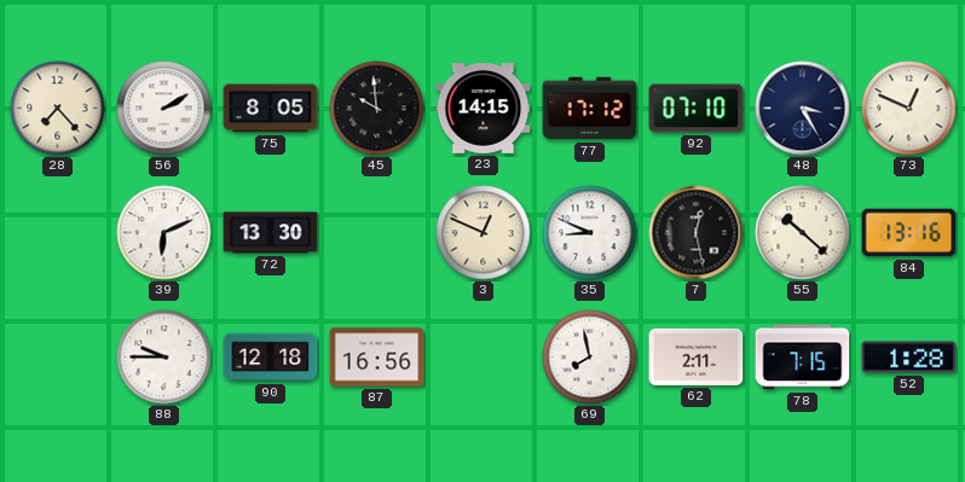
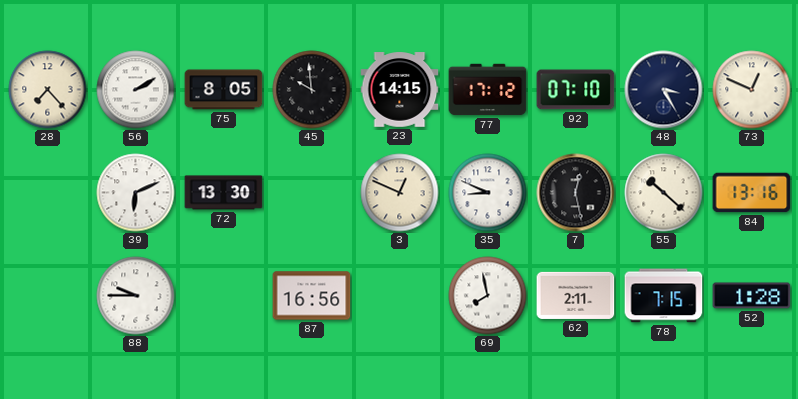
90: 12:18 -> none
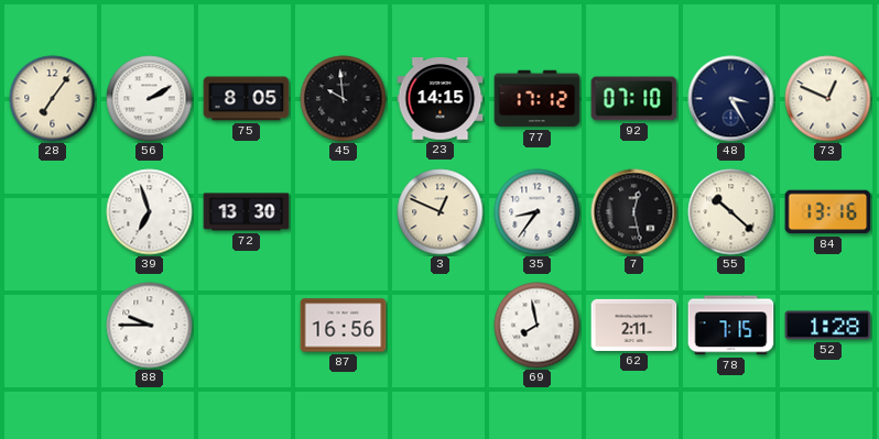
28: 7:23 -> 7:06
39: 6:11 -> 6:57
35: 8:49 -> 8:36
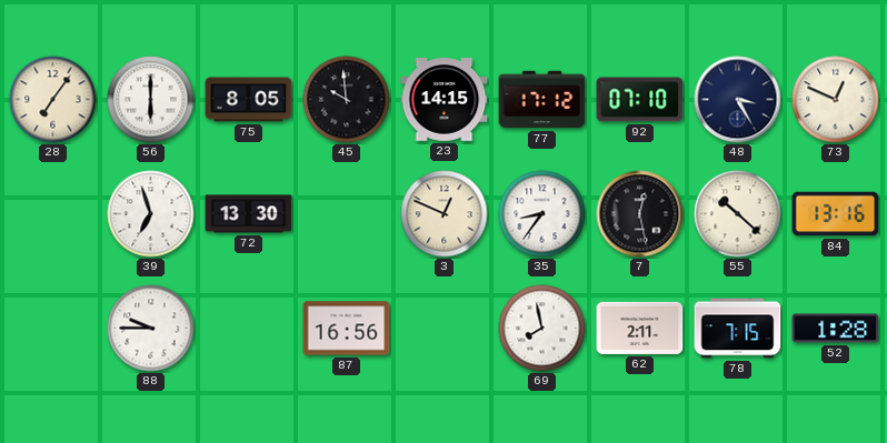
56: 2:10 -> 6:00
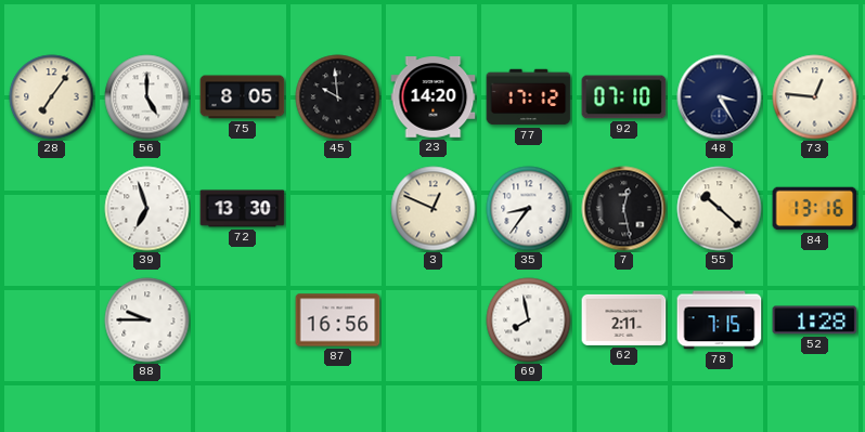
56: 6:00 -> 5:00
23: 14:15 -> 14:20
73: 12:49 -> 12:46
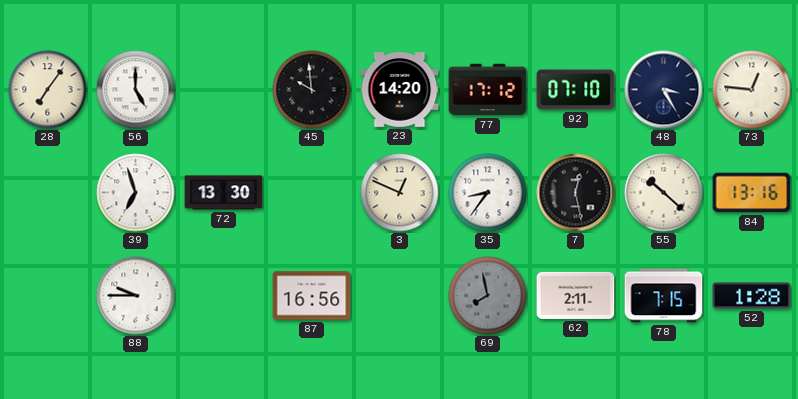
75: 8:05 -> none
69 dial: white -> grey
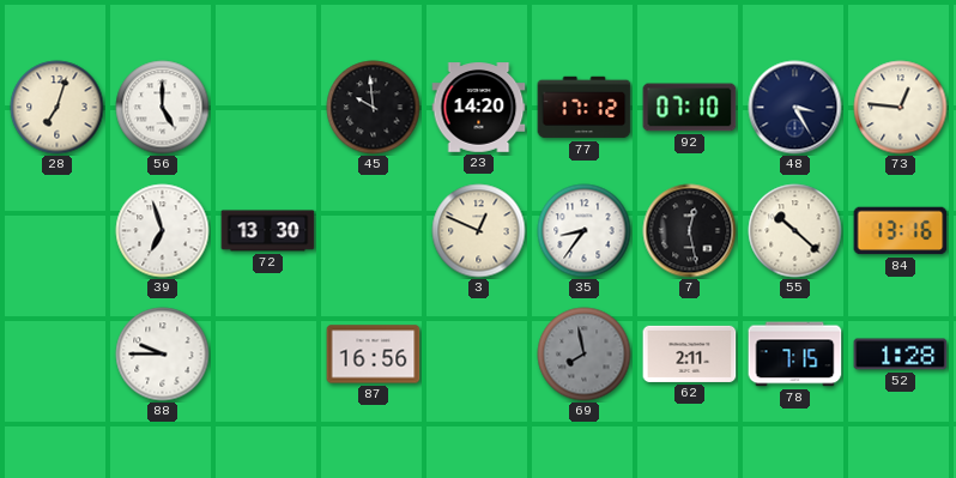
28: 7:06 -> 7:03
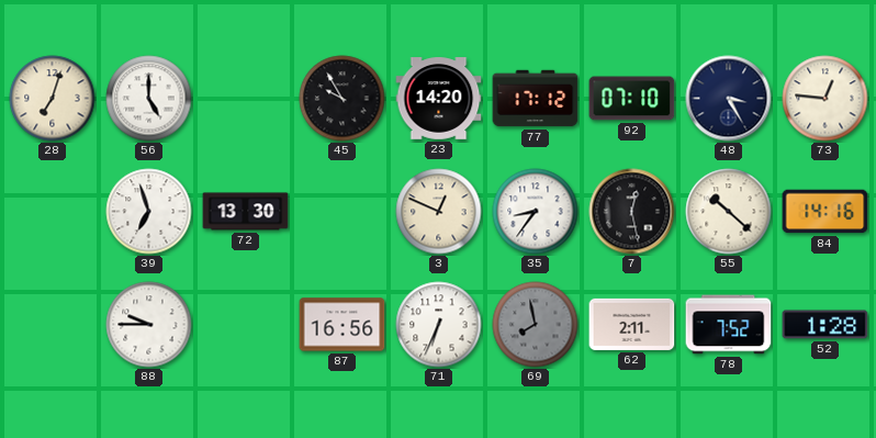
45: 9:59 -> 9:55
84: 13:16 -> 14:16
71: none -> 6:34
78: 7:15 -> 7:52
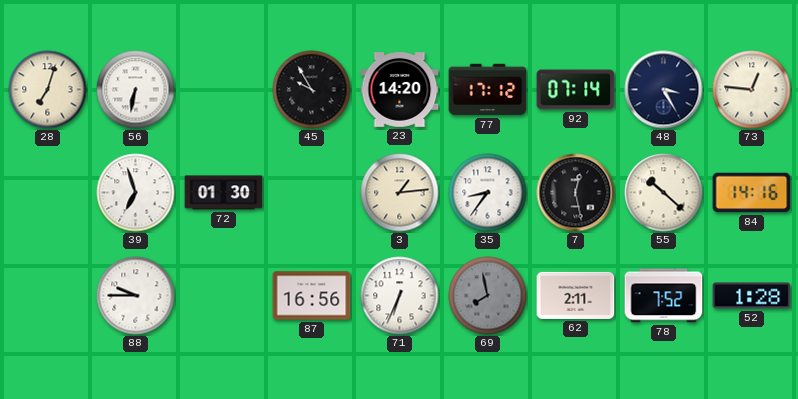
56: 5:00 -> 6:32
92: 07:10 -> 07:14
72: 13:30 -> 01:30
3: 12:49 -> 1:14
